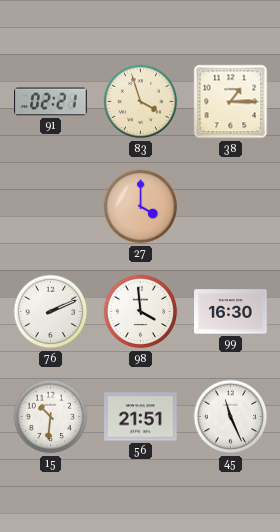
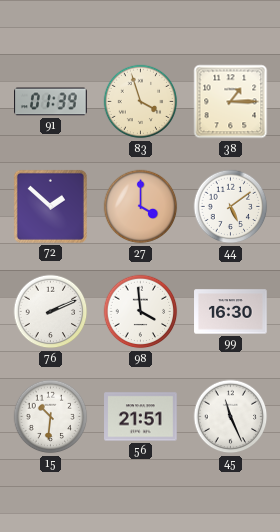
91: 02:21 -> 01:39
72: none -> 1:52
44: none -> 5:09
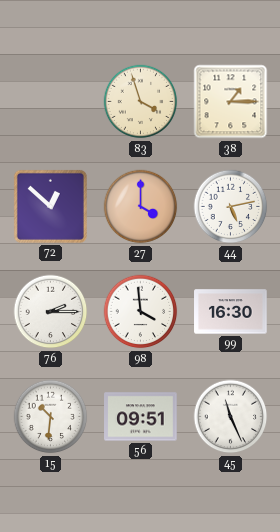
91: 01:39 -> none
72: 1:52 -> 12:52
44: 5:09 -> 5:13
76: 2:11 -> 2:15
56: 21:51 -> 09:51
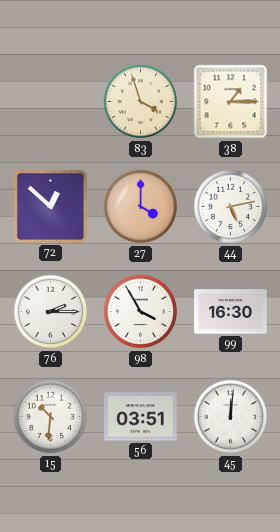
98: 3:59 -> 3:55
56: 09:51 -> 03:51
45: 11:26 -> 12:01
